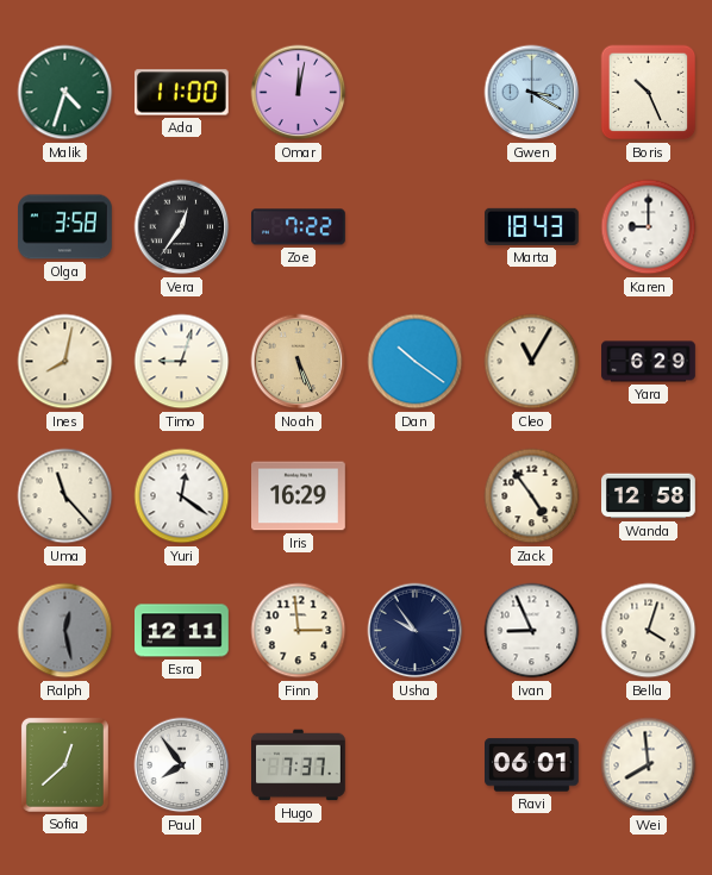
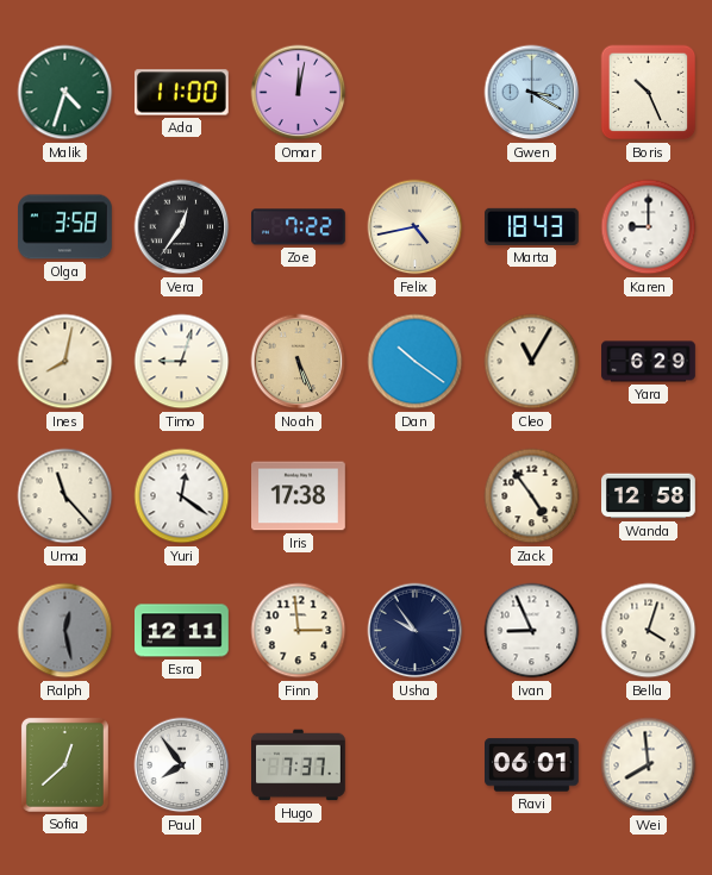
Felix: none -> 4:43
Iris: 16:29 -> 17:38
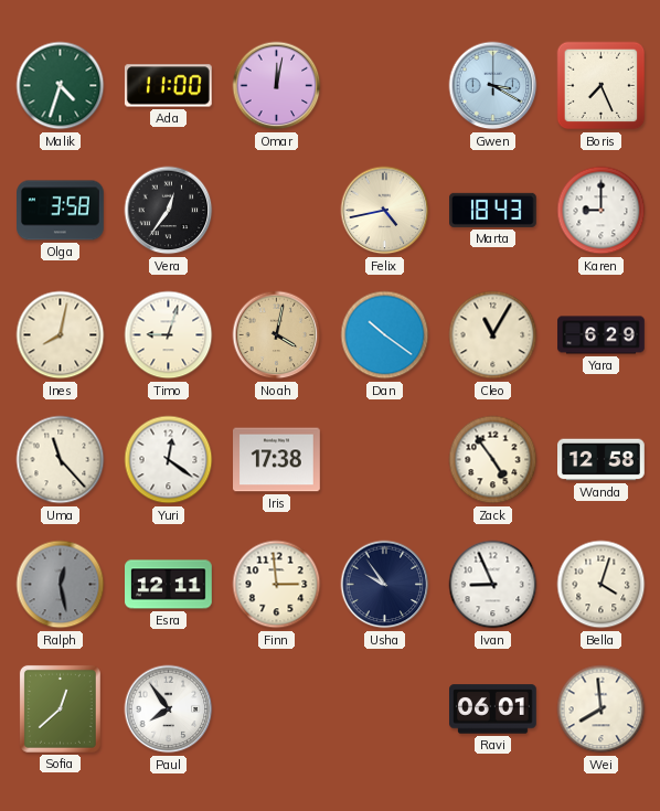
Boris: 10:26 -> 7:26
Zoe: 7:22 -> none
Noah: 5:26 -> 4:02
Hugo: 7:37 -> none
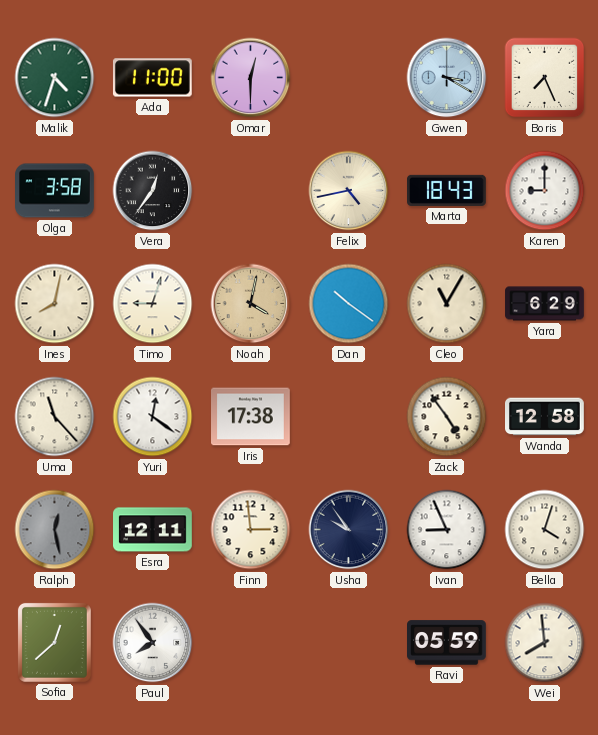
Omar: 12:02 -> 12:30
Ravi: 06:01 -> 05:59
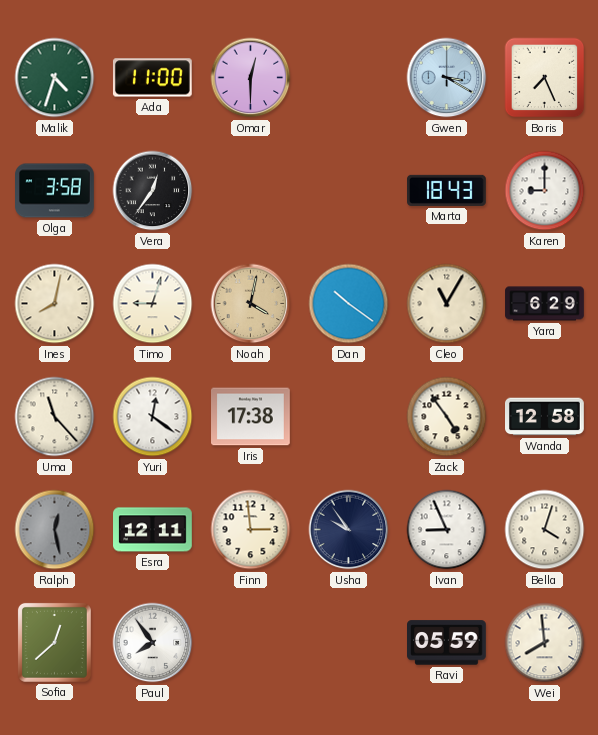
Felix: 4:43 -> none
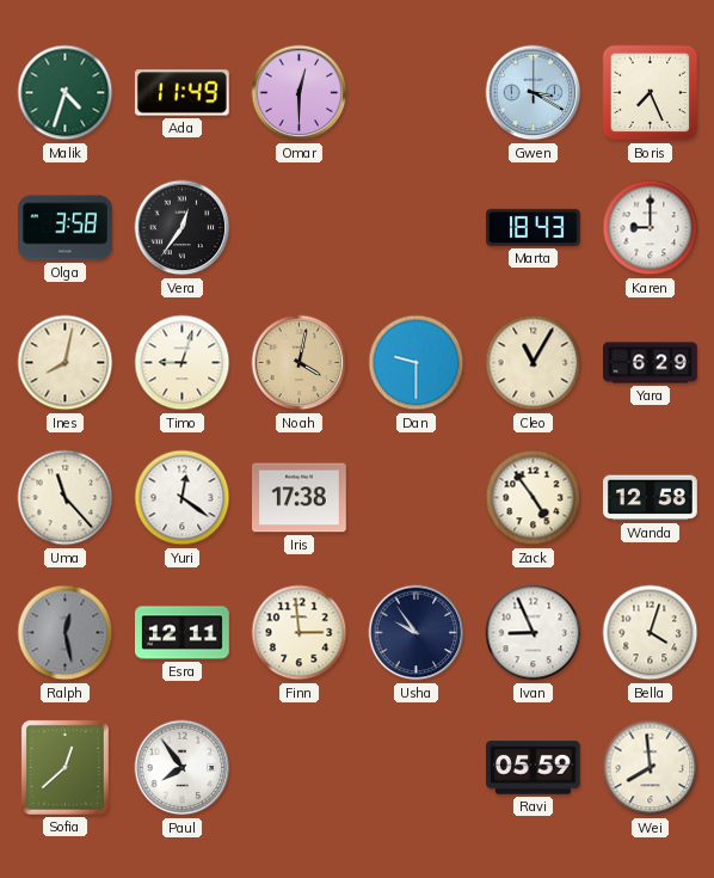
Ada: 11:00 -> 11:49
Dan: 10:21 -> 9:30
